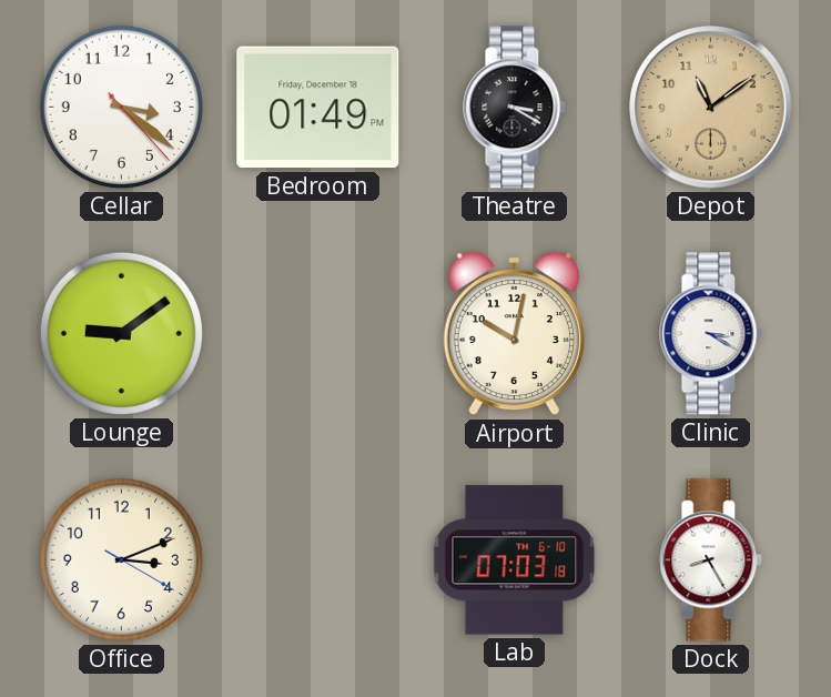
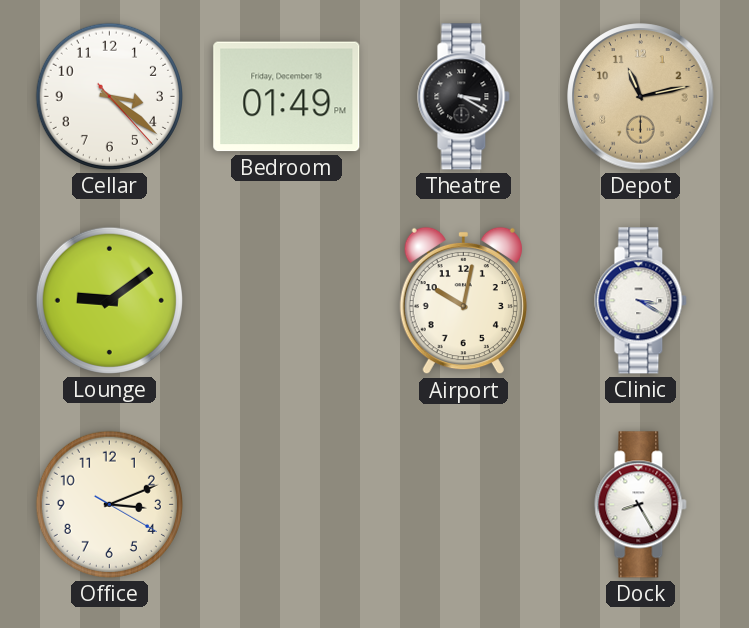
Depot: 11:09 -> 11:13
Lab: 07:03 -> none
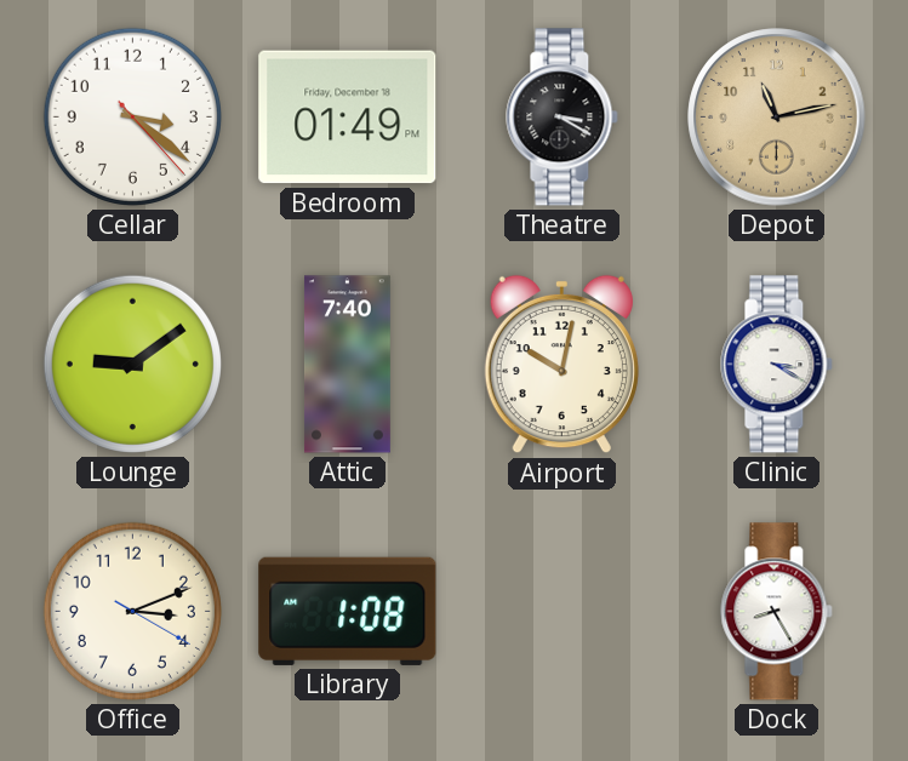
Attic: none -> 7:40
Library: none -> 1:08
